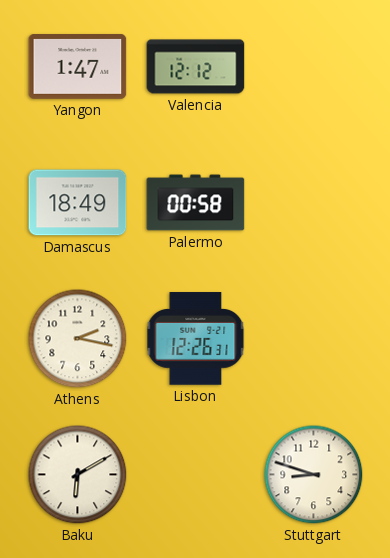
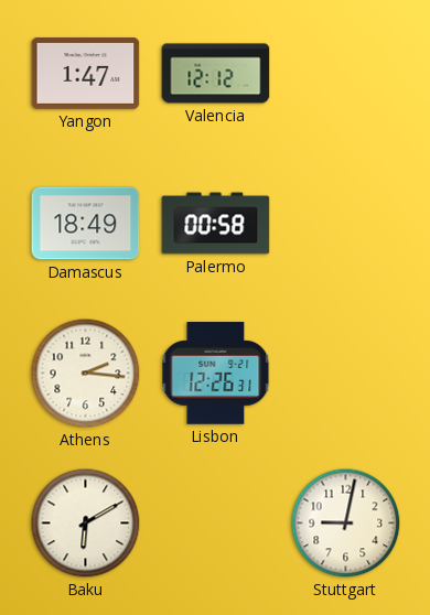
Athens: 2:17 -> 2:16
Stuttgart: 8:48 -> 9:02
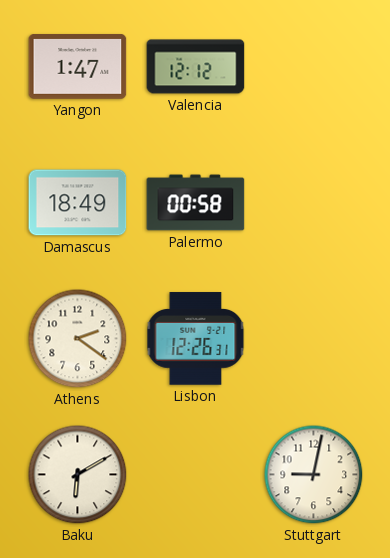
Athens: 2:16 -> 2:21
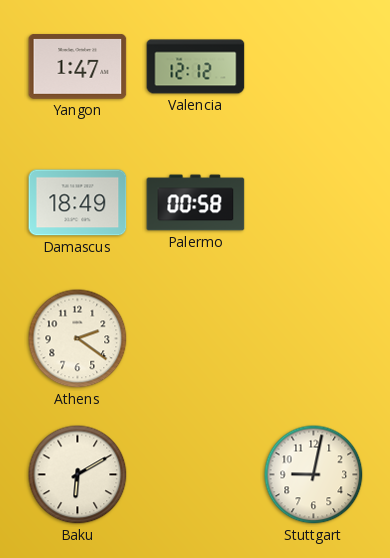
Lisbon: 12:26 -> none
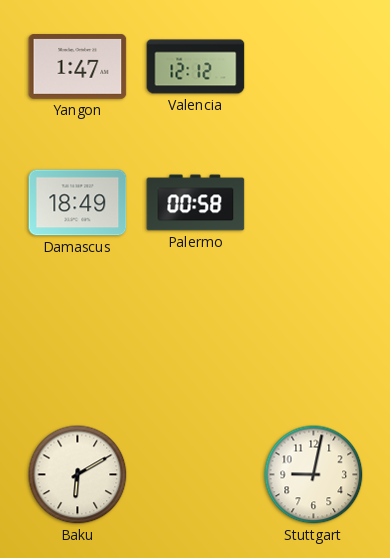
Athens: 2:21 -> none
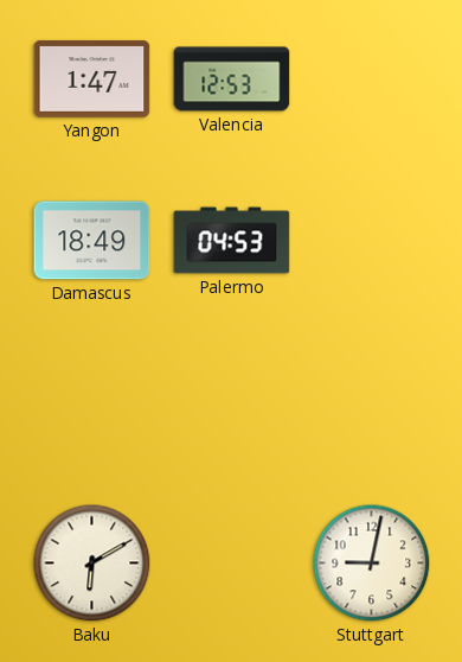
Valencia: 12:12 -> 12:53
Palermo: 00:58 -> 04:53
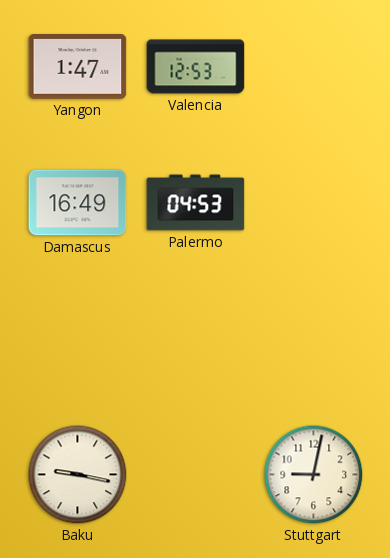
Damascus: 18:49 -> 16:49
Baku: 6:10 -> 9:17
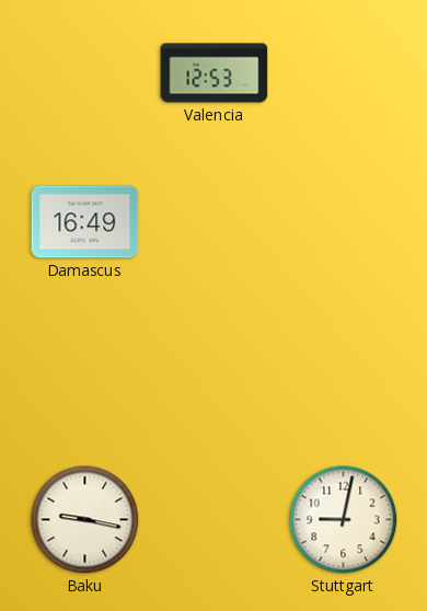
Yangon: 1:47 -> none
Palermo: 04:53 -> none
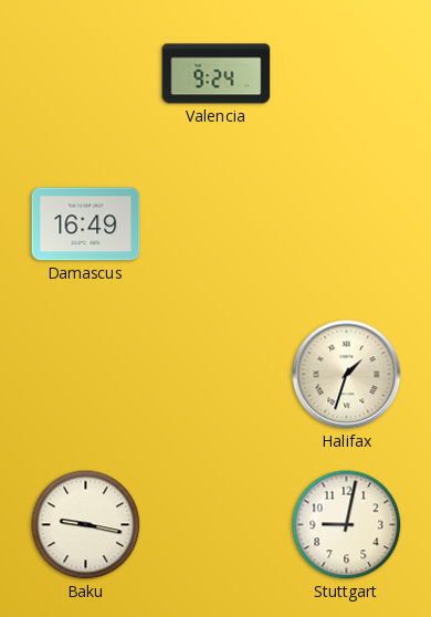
Valencia: 12:53 -> 9:24
Halifax: none -> 1:33
